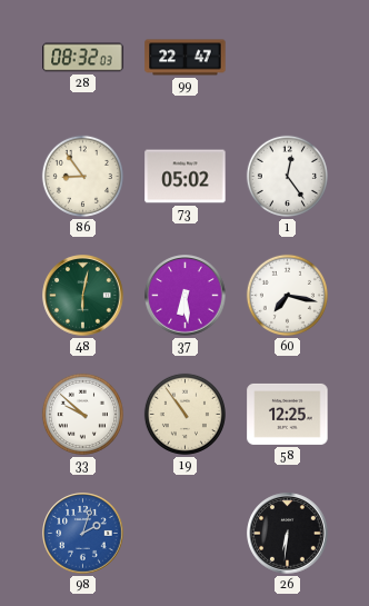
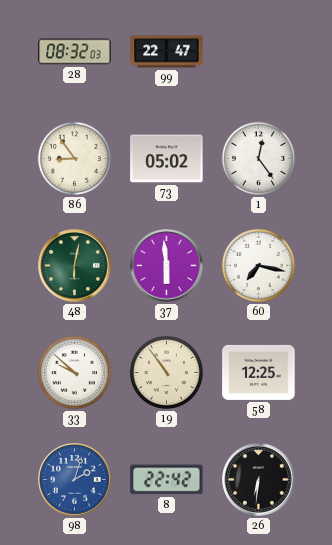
37: 6:29 -> 5:59
8: none -> 22:42
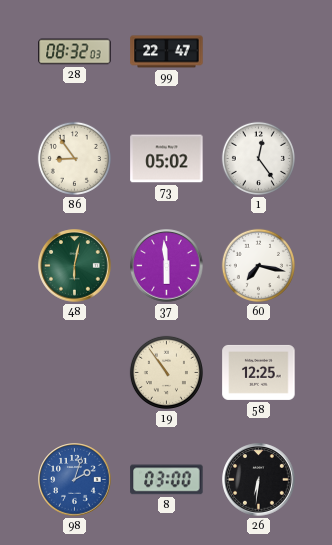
33: 9:52 -> none
8: 22:42 -> 03:00
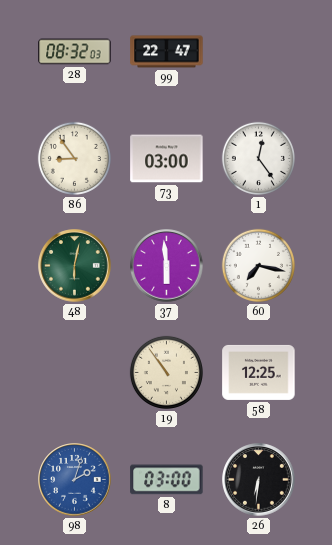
73: 05:02 -> 03:00
